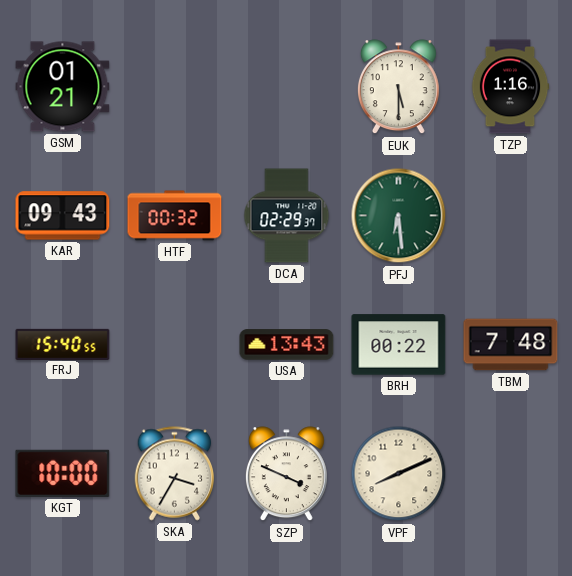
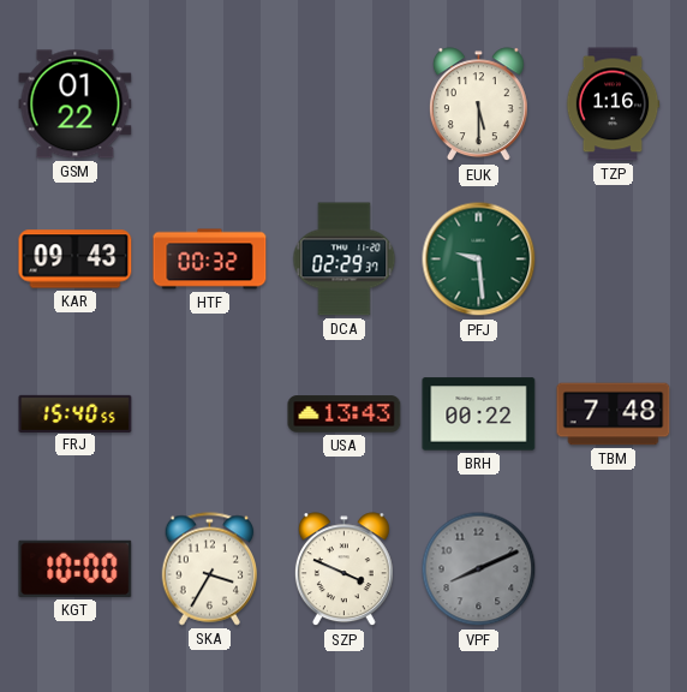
GSM: 01:21 -> 01:22
PFJ: 6:29 -> 9:29
VPF dial: cream -> grey
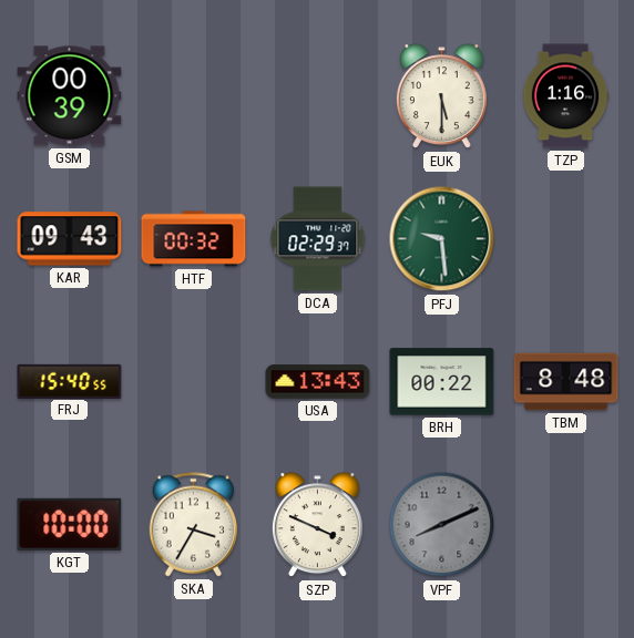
GSM: 01:22 -> 00:39
TBM: 7:48 -> 8:48
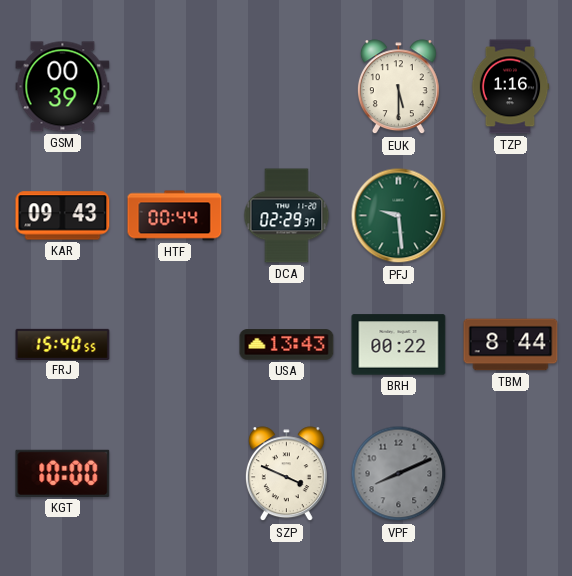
HTF: 00:32 -> 00:44
TBM: 8:48 -> 8:44
SKA: 3:35 -> none
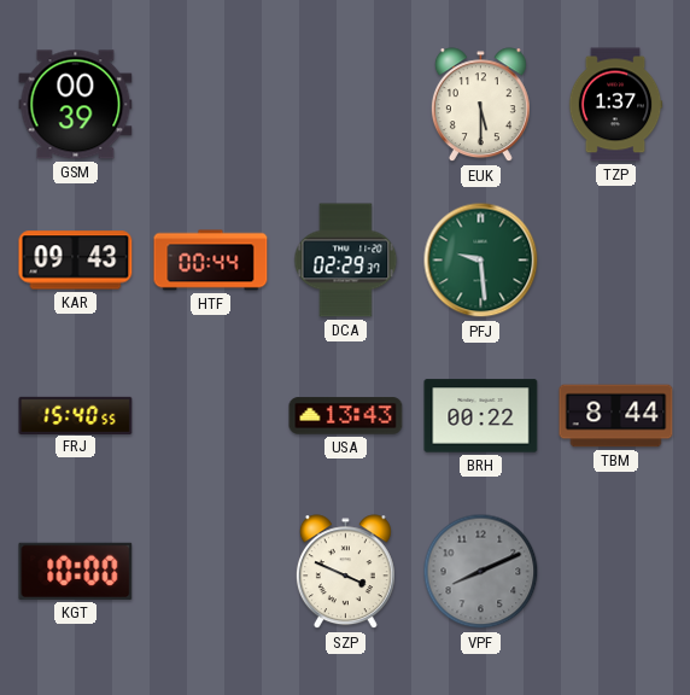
TZP: 1:16 -> 1:37
